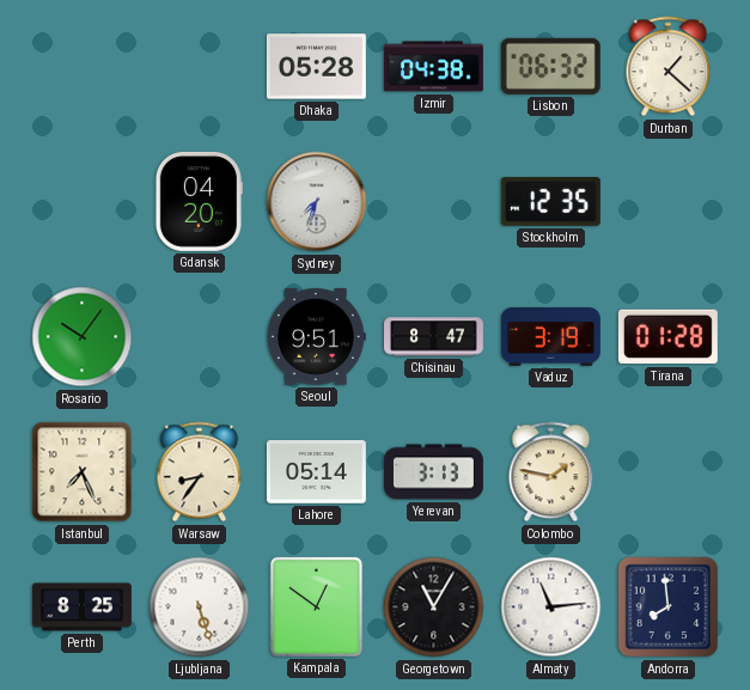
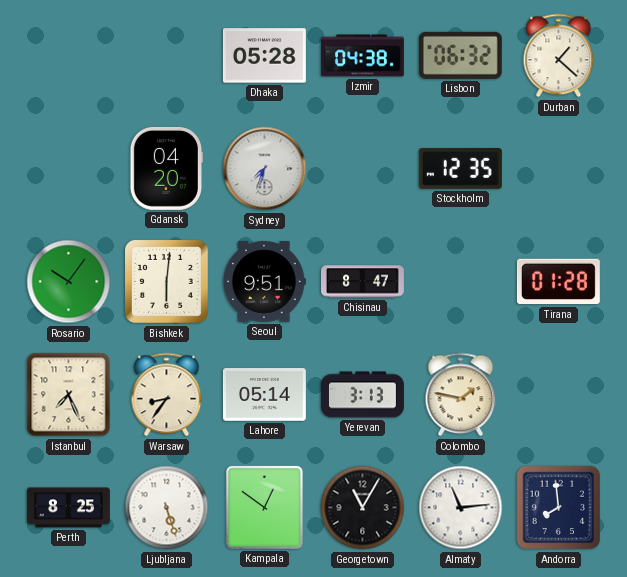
Bishkek: none -> 6:01
Vaduz: 3:19 -> none
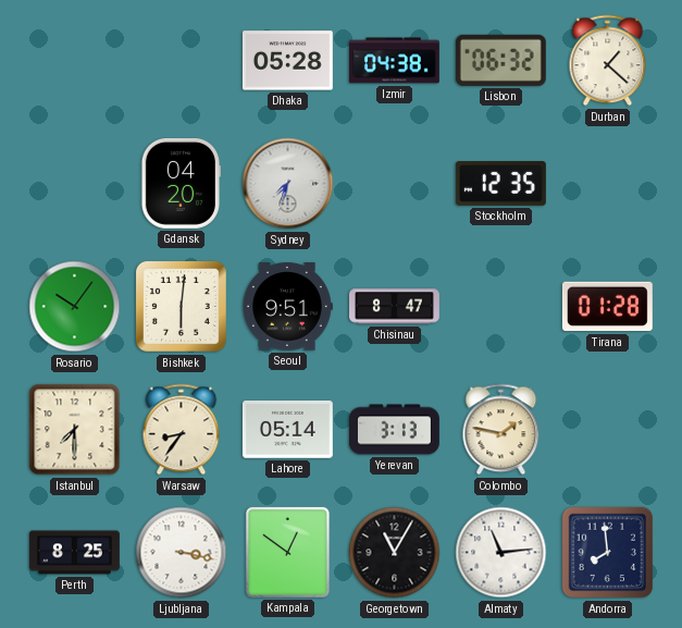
Istanbul: 7:26 -> 7:30
Ljubljana: 5:27 -> 3:17
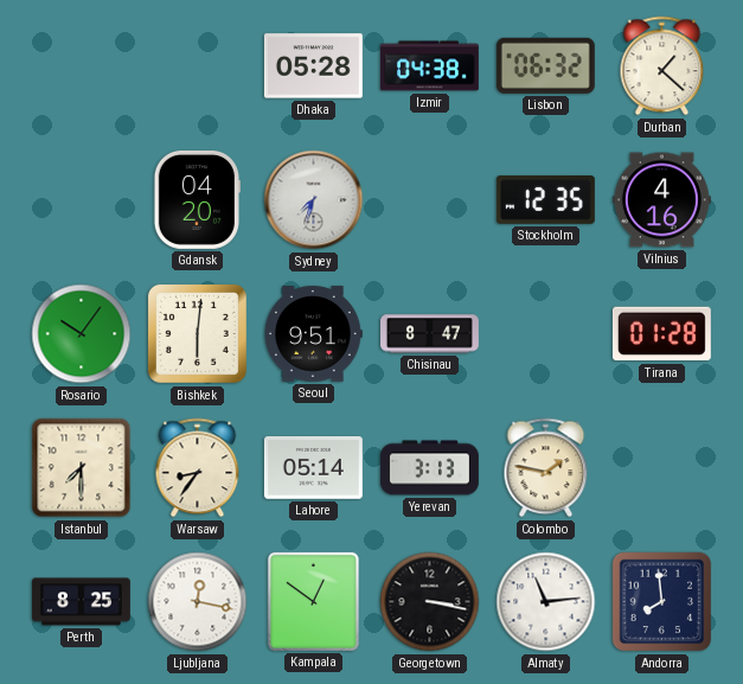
Vilnius: none -> 4:16
Ljubljana: 3:17 -> 12:17
Georgetown: 11:05 -> 3:17
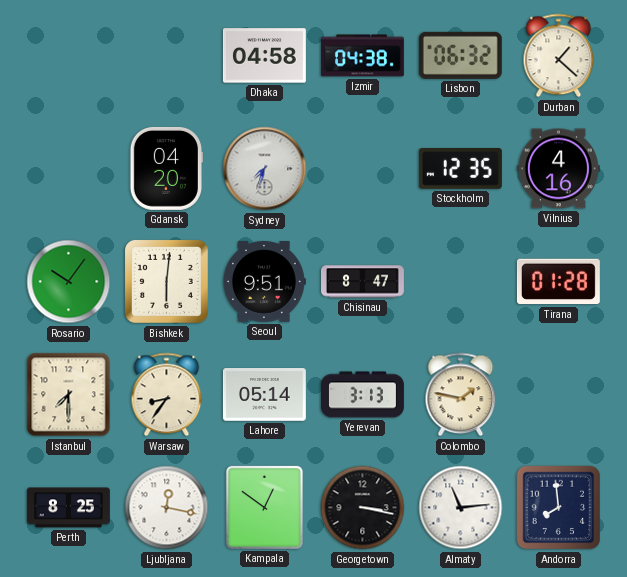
Dhaka: 05:28 -> 04:58
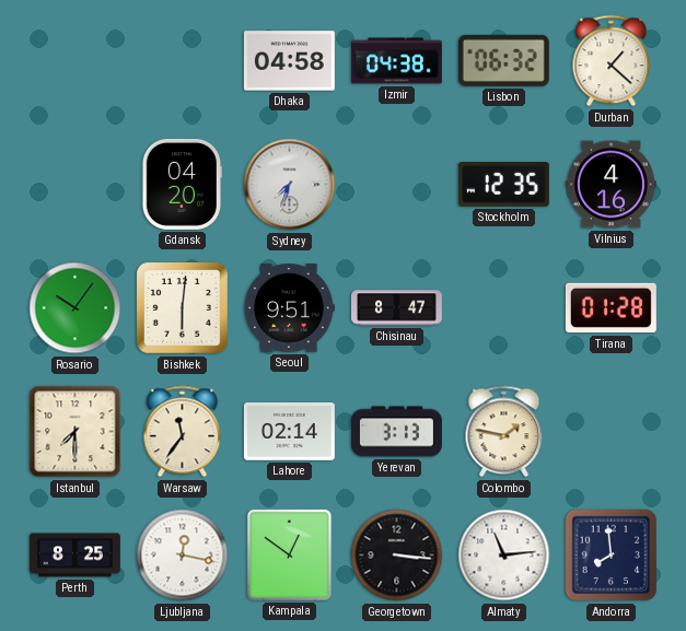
Warsaw: 8:36 -> 11:36
Lahore: 05:14 -> 02:14
Georgetown: 3:17 -> 3:16
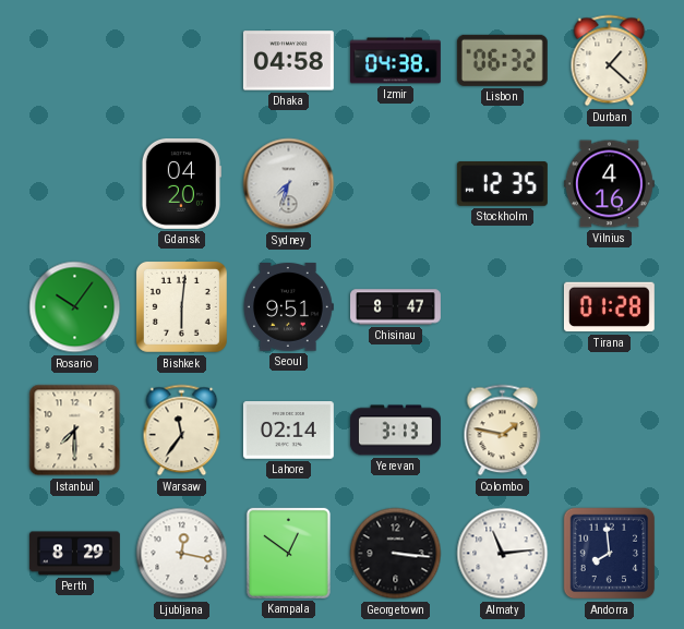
Perth: 8:25 -> 8:29
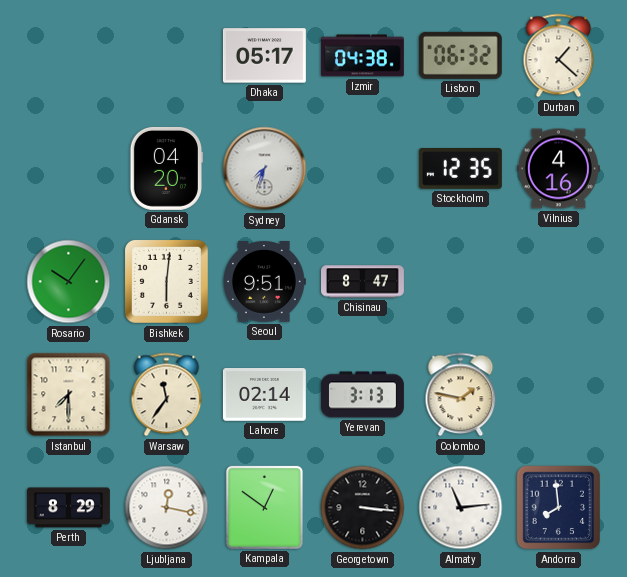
Dhaka: 04:58 -> 05:17
Tirana: 01:28 -> none
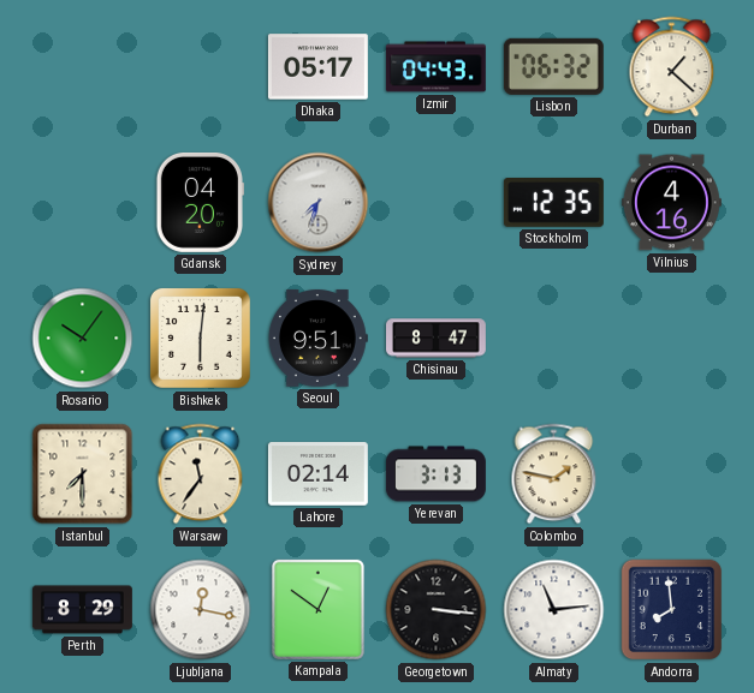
Izmir: 04:38 -> 04:43
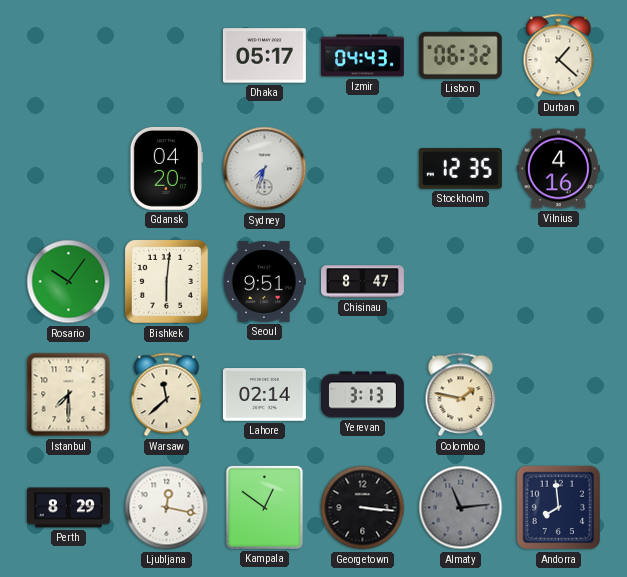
Warsaw: 11:36 -> 11:38
Almaty dial: white -> grey
